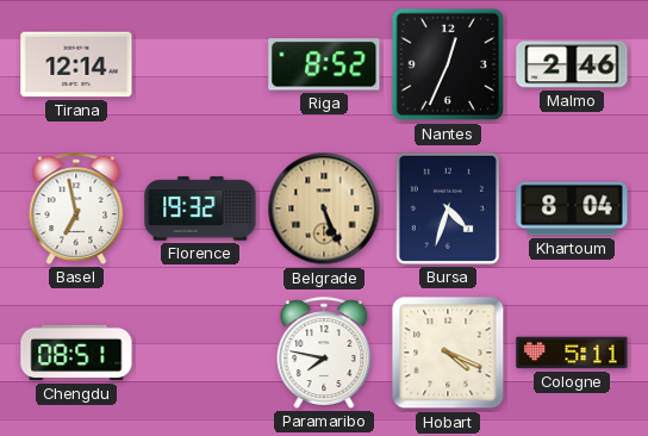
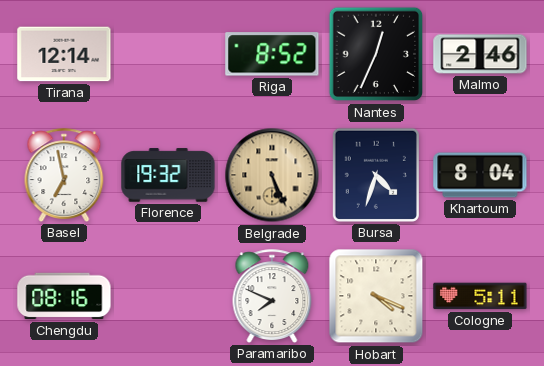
Chengdu: 08:51 -> 08:16
Paramaribo: 7:47 -> 7:49
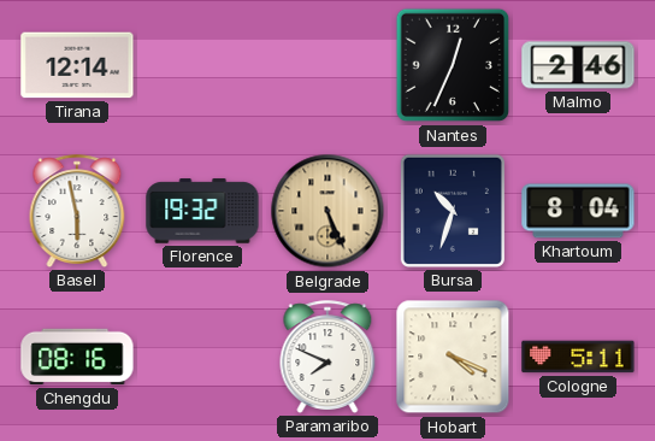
Riga: 8:52 -> none
Basel: 6:58 -> 5:58
Bursa: 4:33 -> 10:33
